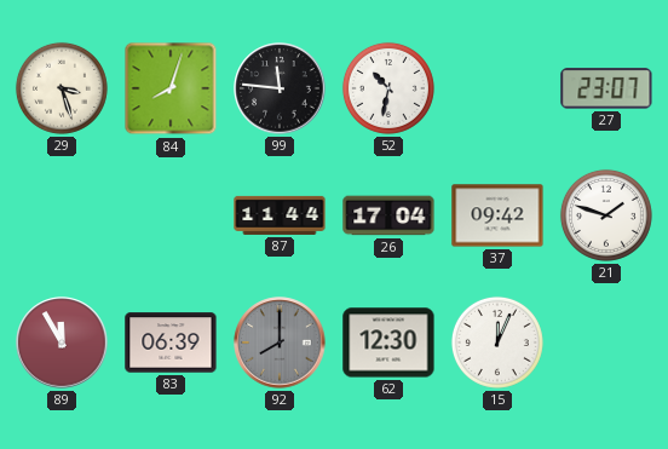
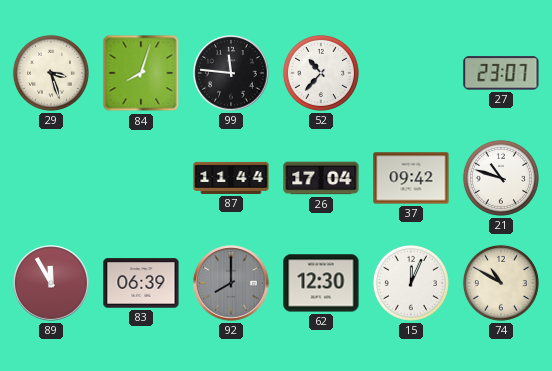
52: 10:32 -> 10:37
21: 1:48 -> 10:48
74: none -> 10:50
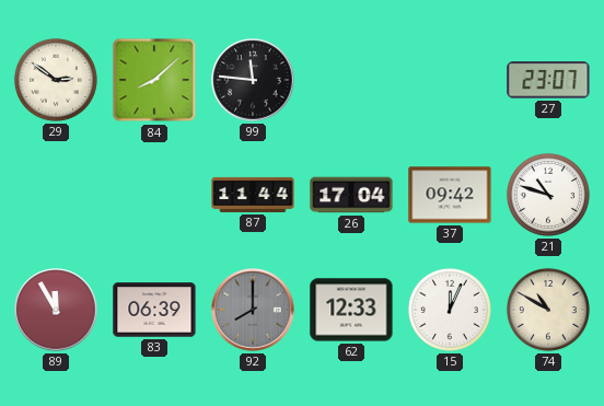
29: 3:27 -> 2:51
84: 8:03 -> 8:08
52: 10:37 -> none
62: 12:30 -> 12:33
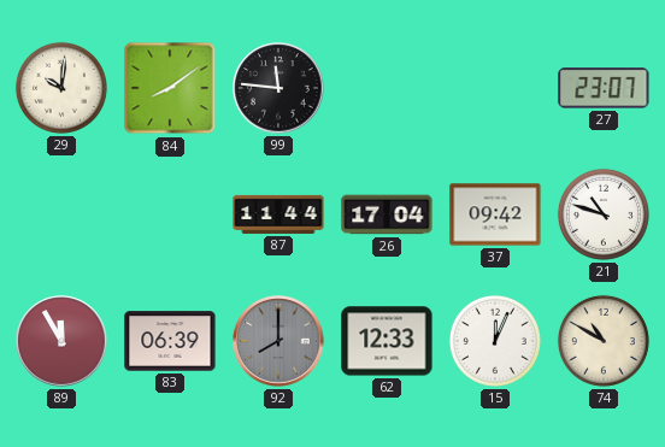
29: 2:51 -> 10:01
84: 8:08 -> 8:09
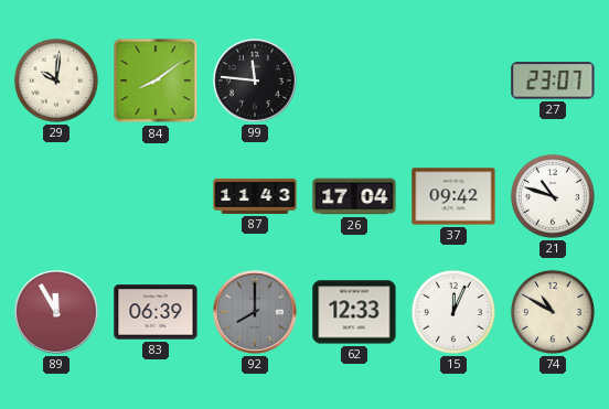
87: 11:44 -> 11:43
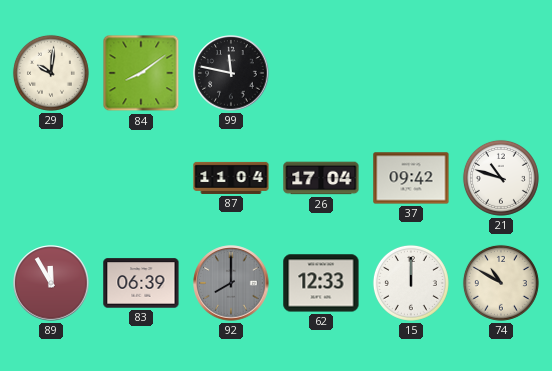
99: 11:46 -> 11:47
27: 23:07 -> none
87: 11:43 -> 11:04
15: 12:04 -> 12:00
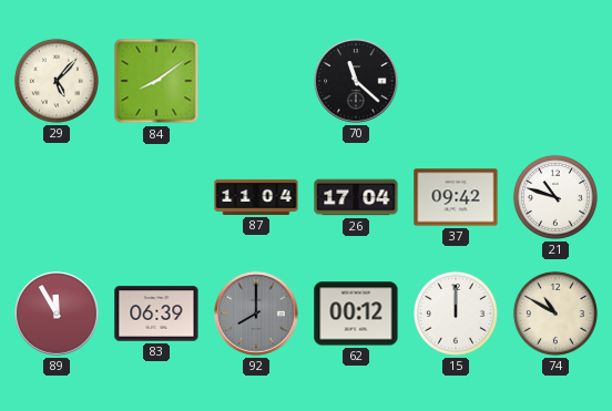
29: 10:01 -> 5:07
99: 11:47 -> none
70: none -> 11:22
62: 12:33 -> 00:12
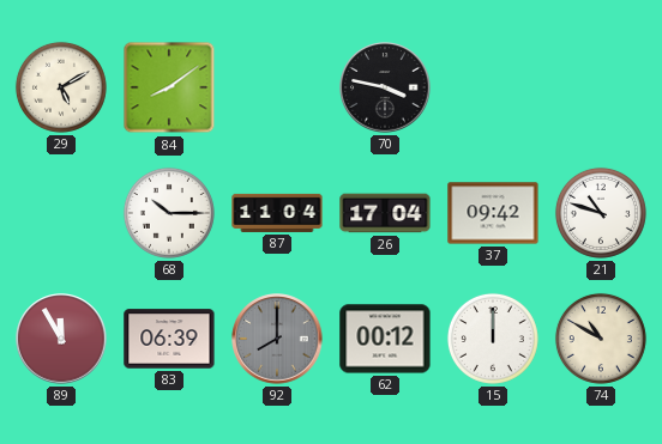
29: 5:07 -> 5:10
70: 11:22 -> 3:47
68: none -> 10:15
